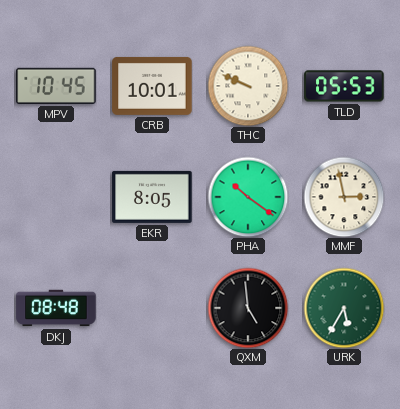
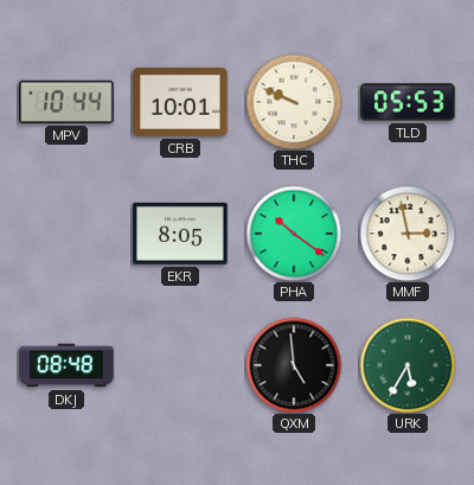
MPV: 10:45 -> 10:44
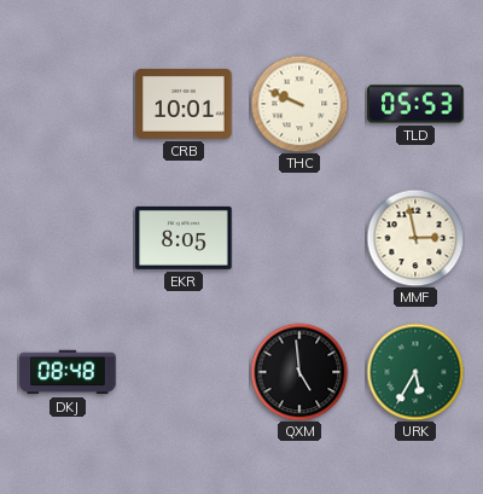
MPV: 10:44 -> none
PHA: 10:21 -> none
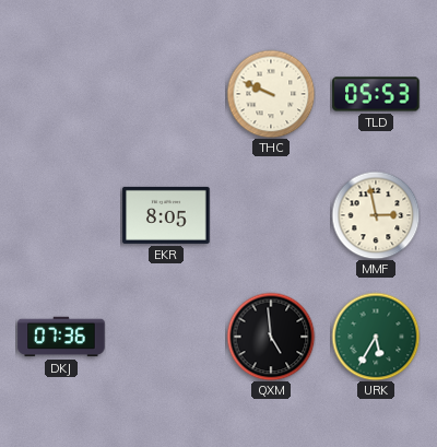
CRB: 10:01 -> none
DKJ: 08:48 -> 07:36
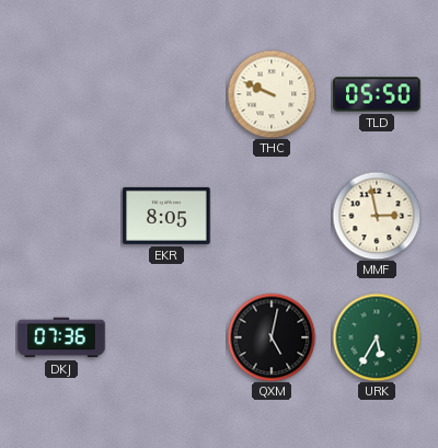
TLD: 05:53 -> 05:50
QXM: 4:59 -> 5:02
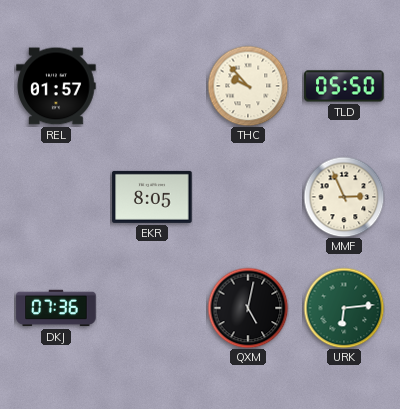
REL: none -> 01:57
THC: 9:49 -> 9:53
MMF: 2:58 -> 2:56
URK: 5:35 -> 6:14
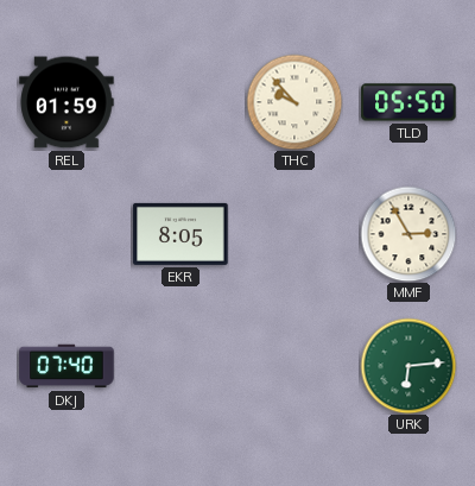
REL: 01:57 -> 01:59
MMF: 2:56 -> 2:55
DKJ: 07:36 -> 07:40
QXM: 5:02 -> none
